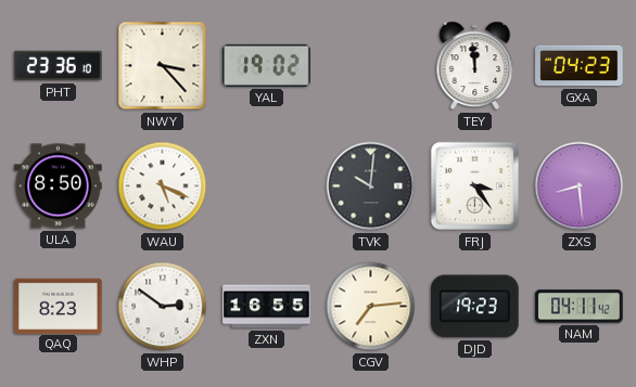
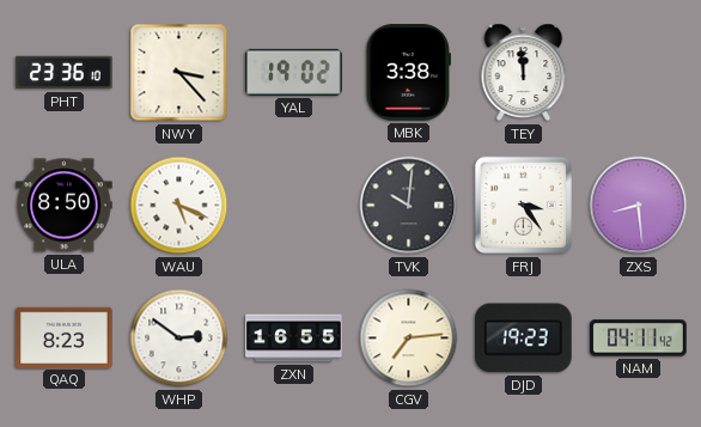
MBK: none -> 3:38
GXA: 04:23 -> none
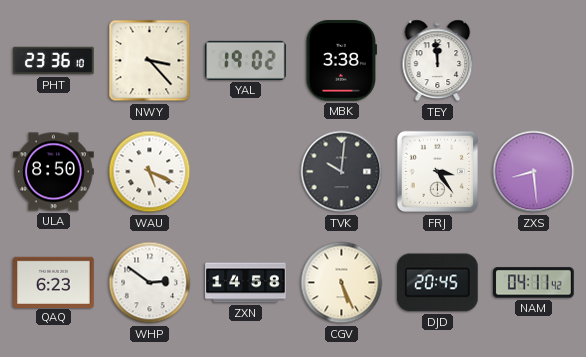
QAQ: 8:23 -> 6:23
ZXN: 16:55 -> 14:58
CGV: 7:14 -> 5:26
DJD: 19:23 -> 20:45
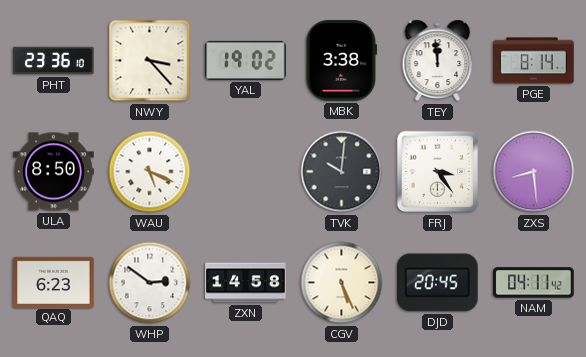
PGE: none -> 8:14
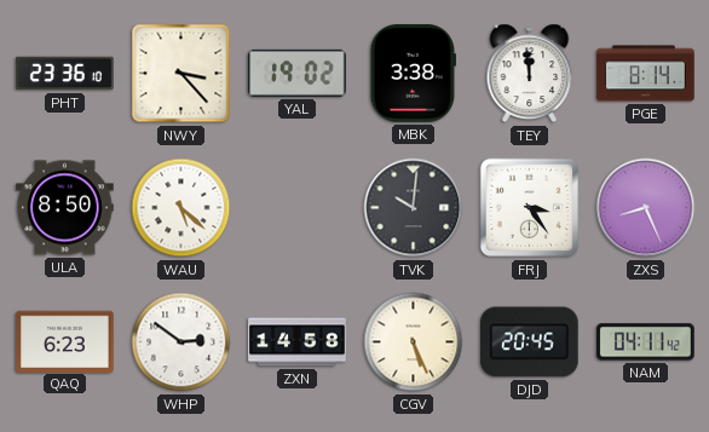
WAU: 5:19 -> 5:22
ZXS: 8:29 -> 8:26
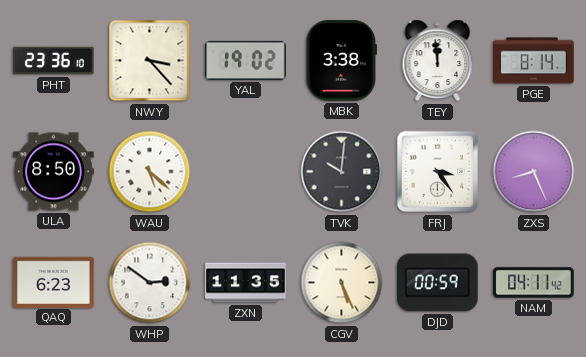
ZXN: 14:58 -> 11:35
DJD: 20:45 -> 00:59
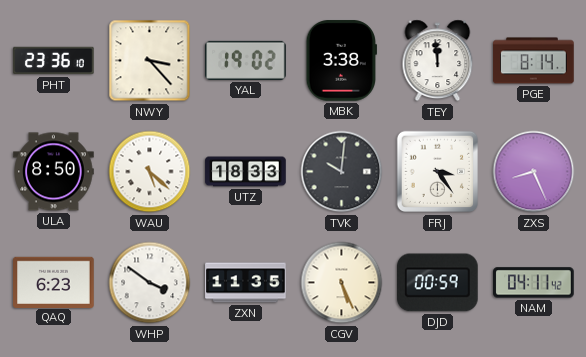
UTZ: none -> 18:33
WHP: 2:51 -> 3:51
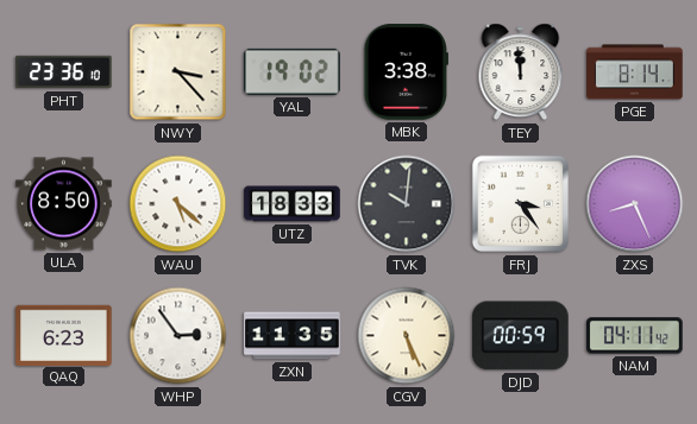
WHP: 3:51 -> 2:54
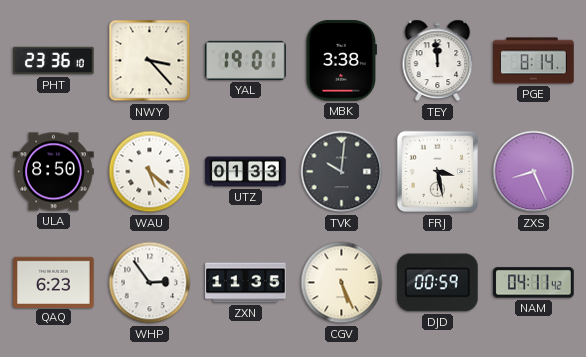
YAL: 19:02 -> 19:01
UTZ: 18:33 -> 01:33
FRJ: 3:24 -> 3:28
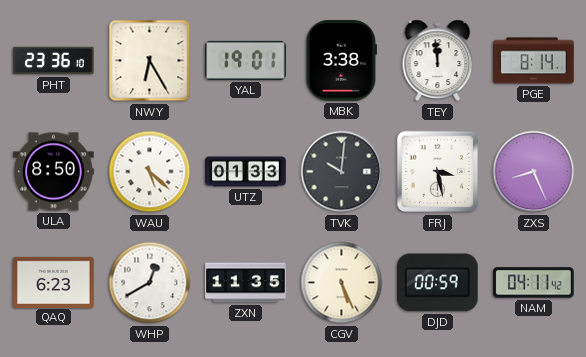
NWY: 3:23 -> 6:25
WHP: 2:54 -> 12:40
